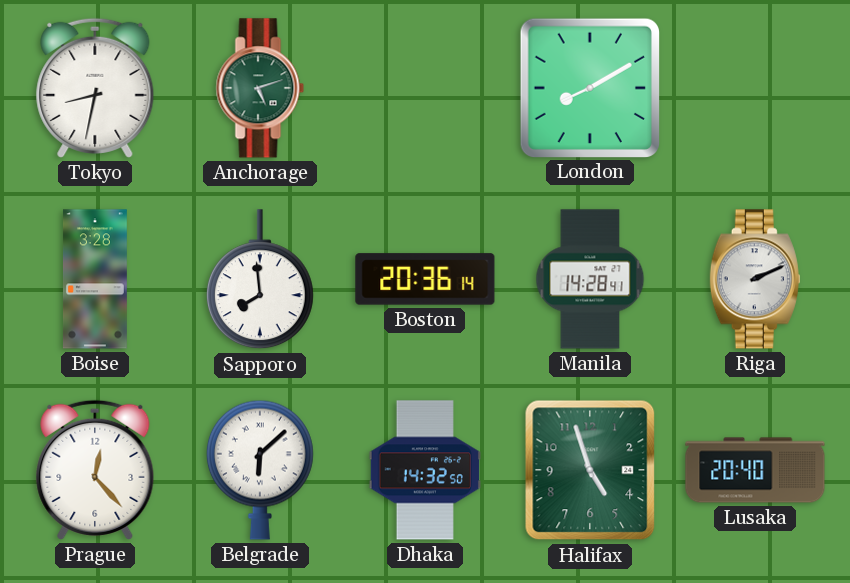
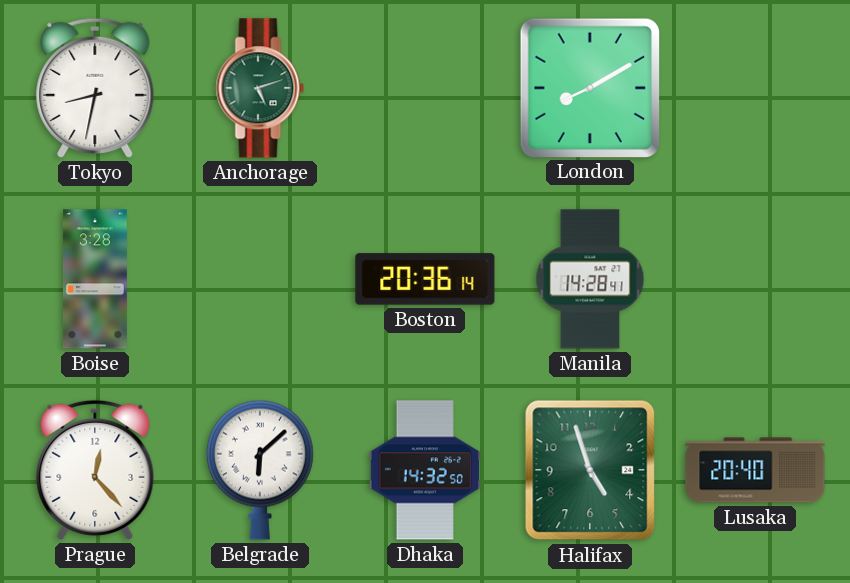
Sapporo: 7:59 -> none
Riga: 2:11 -> none
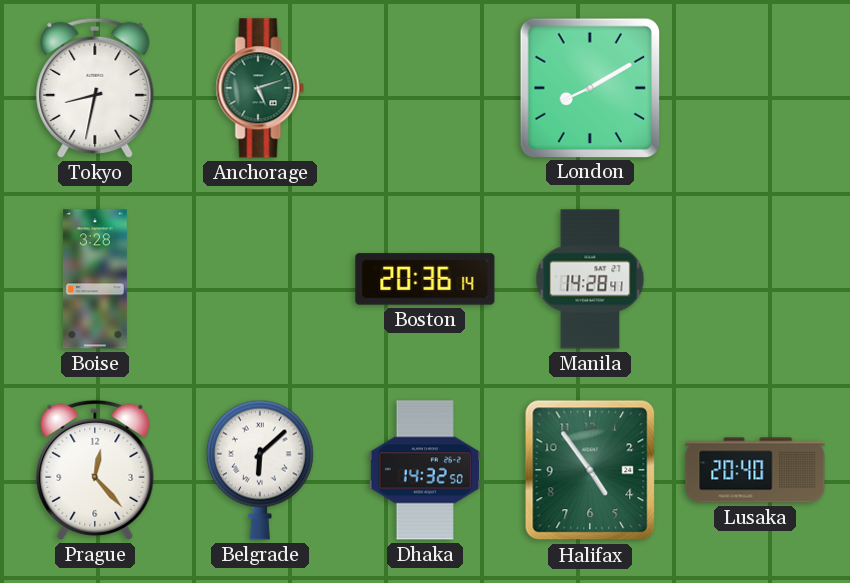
Halifax: 4:57 -> 4:54
